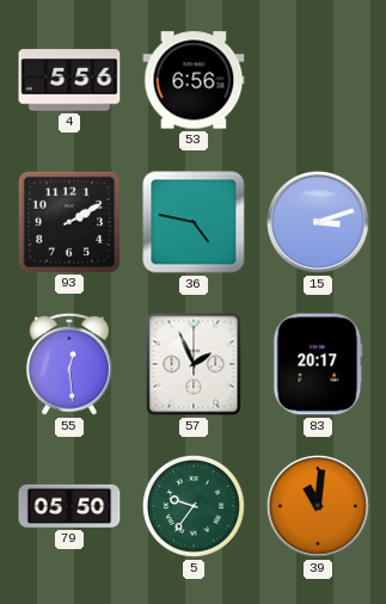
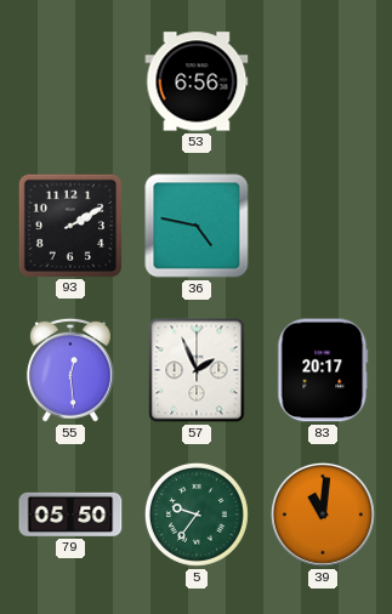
4: 5:56 -> none
15: 3:12 -> none
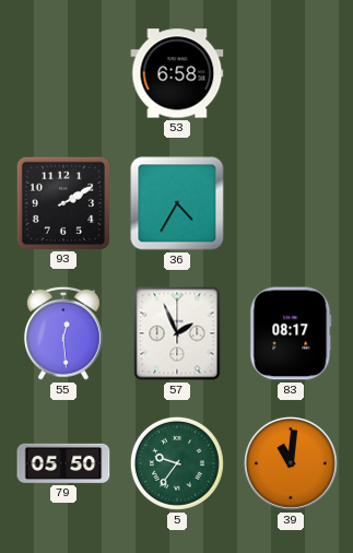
53: 6:56 -> 6:58
36: 4:47 -> 4:35
83: 20:17 -> 08:17
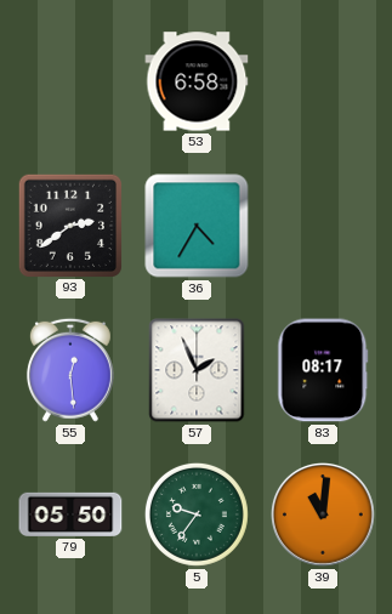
93: 2:10 -> 2:39
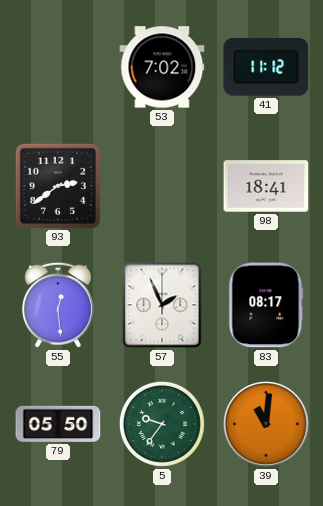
53: 6:58 -> 7:02
41: none -> 11:12
36: 4:35 -> none
98: none -> 18:41
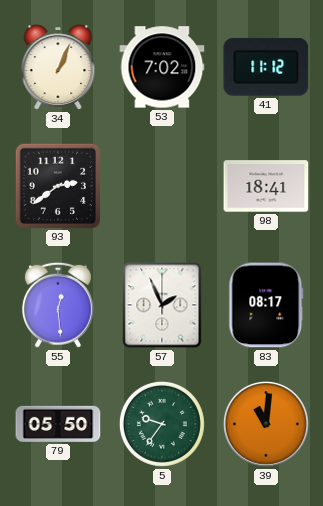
34: none -> 1:04
